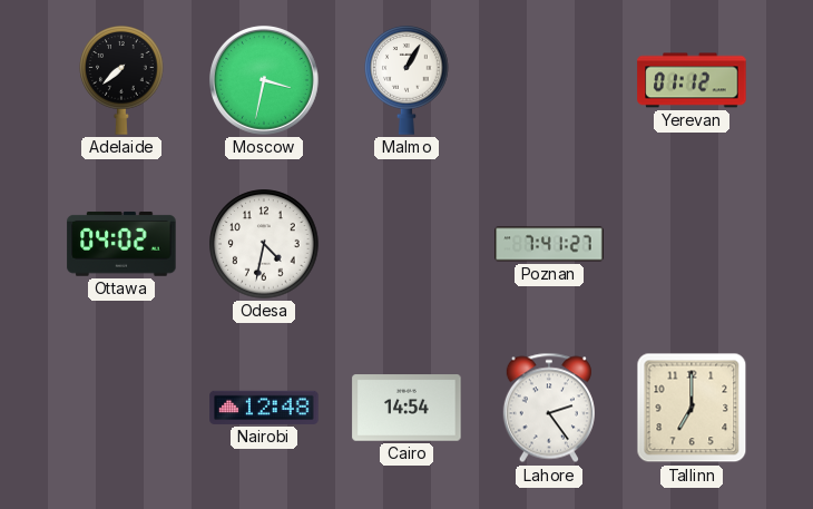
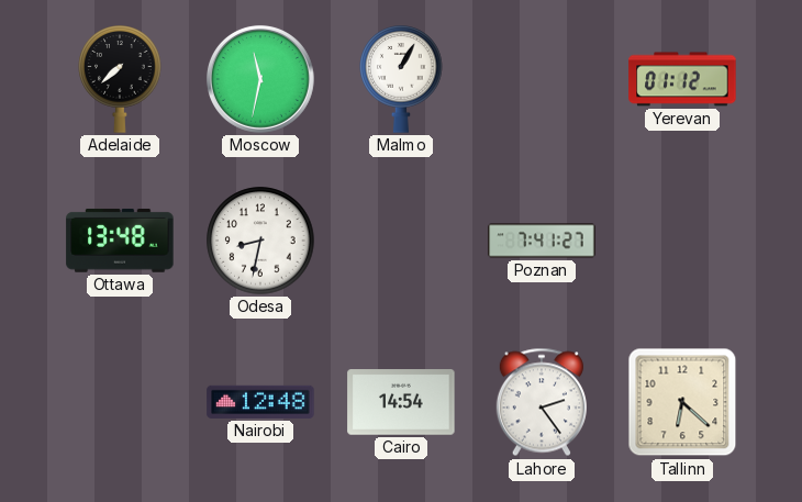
Moscow: 3:32 -> 11:32
Ottawa: 04:02 -> 13:48
Odesa: 4:32 -> 8:32
Tallinn: 7:00 -> 6:22
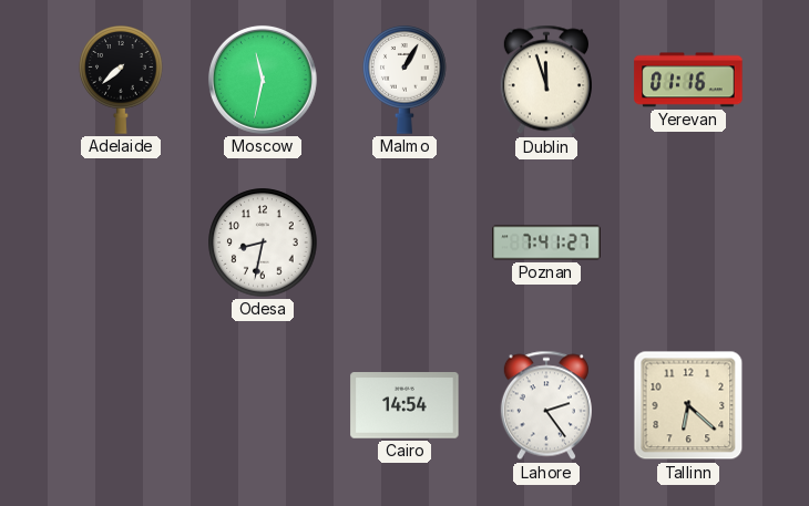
Dublin: none -> 11:57
Yerevan: 01:12 -> 01:16
Ottawa: 13:48 -> none
Nairobi: 12:48 -> none
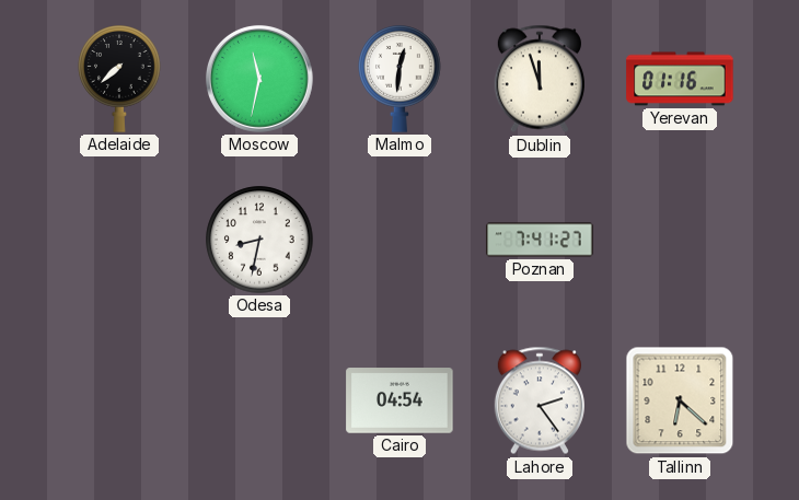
Malmo: 1:05 -> 12:31
Cairo: 14:54 -> 04:54
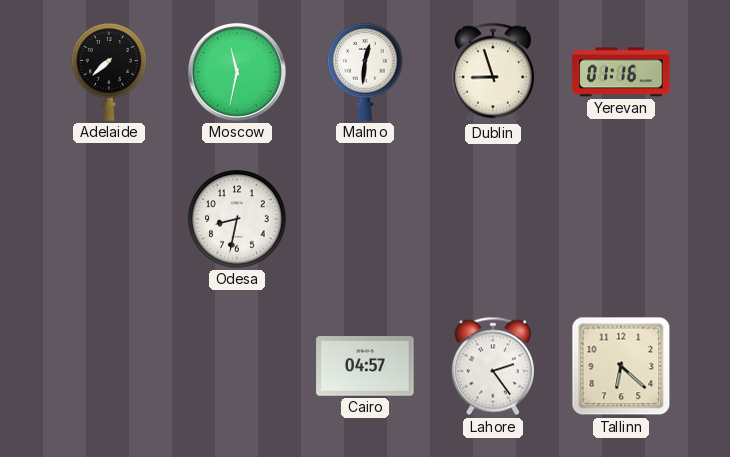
Dublin: 11:57 -> 8:57
Poznan: 7:41 -> none
Cairo: 04:54 -> 04:57
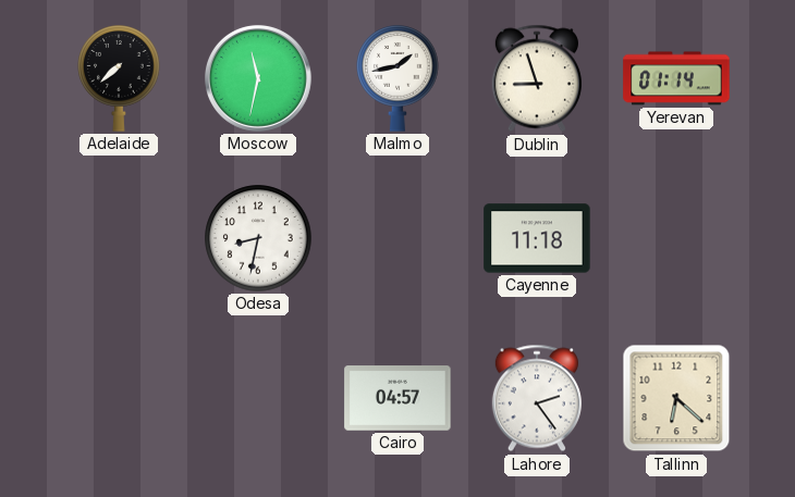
Malmo: 12:31 -> 1:43
Yerevan: 01:16 -> 01:14
Cayenne: none -> 11:18
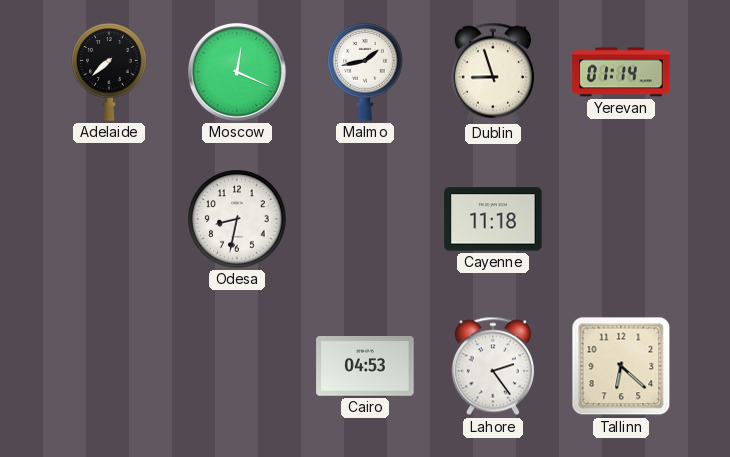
Moscow: 11:32 -> 12:19
Cairo: 04:57 -> 04:53
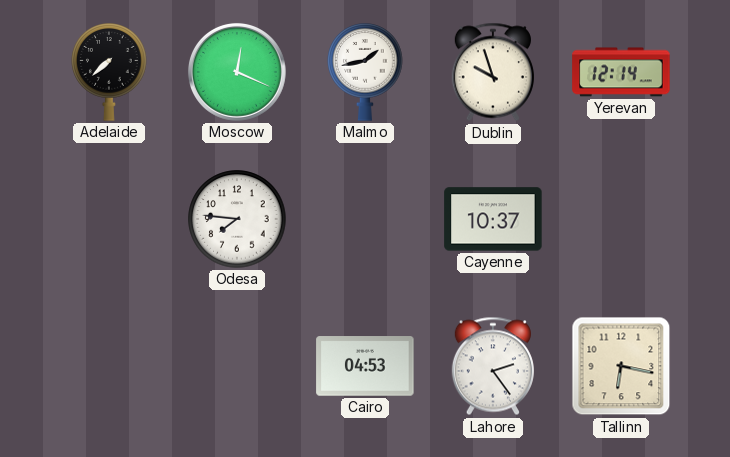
Dublin: 8:57 -> 9:57
Yerevan: 01:14 -> 12:14
Odesa: 8:32 -> 7:46
Cayenne: 11:18 -> 10:37
Tallinn: 6:22 -> 6:17
